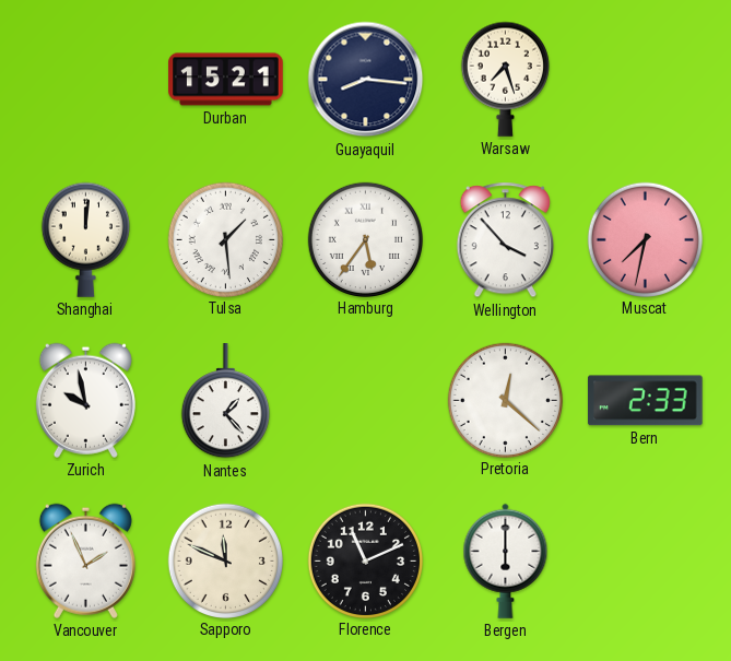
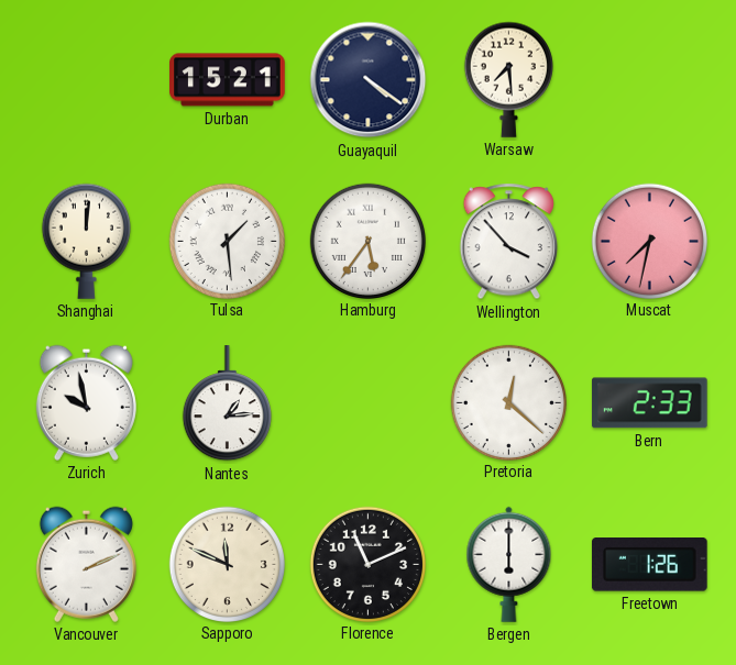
Guayaquil: 8:16 -> 4:21
Warsaw: 7:27 -> 7:29
Nantes: 1:23 -> 1:14
Vancouver: 1:56 -> 2:11
Freetown: none -> 1:26
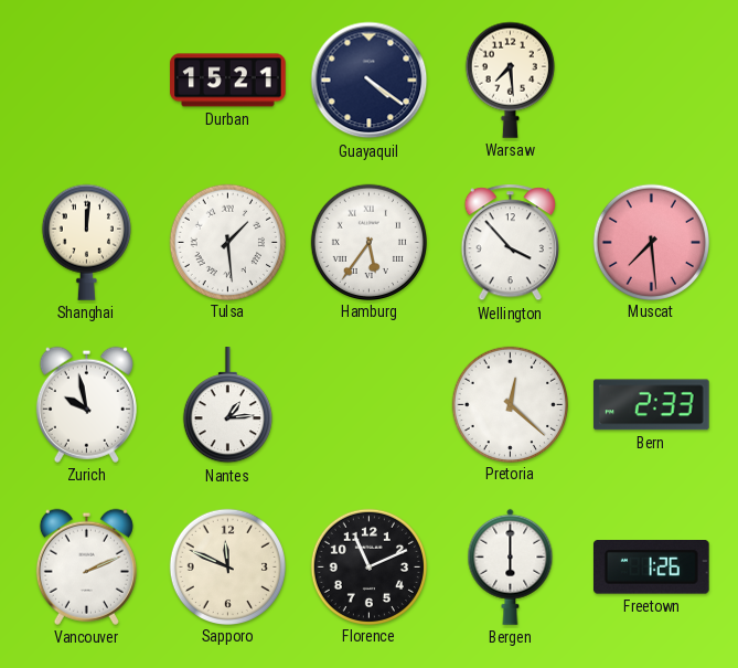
Muscat: 7:32 -> 7:29
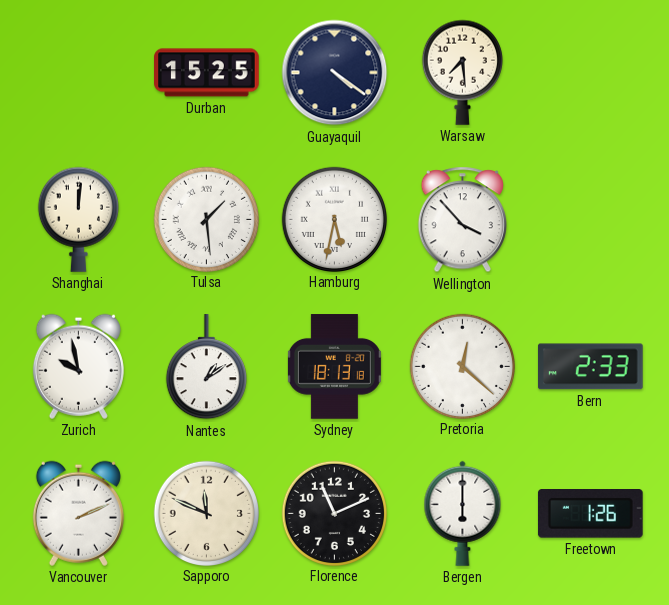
Durban: 15:21 -> 15:25
Hamburg: 5:36 -> 5:32
Muscat: 7:29 -> none
Nantes: 1:14 -> 1:09
Sydney: none -> 18:13
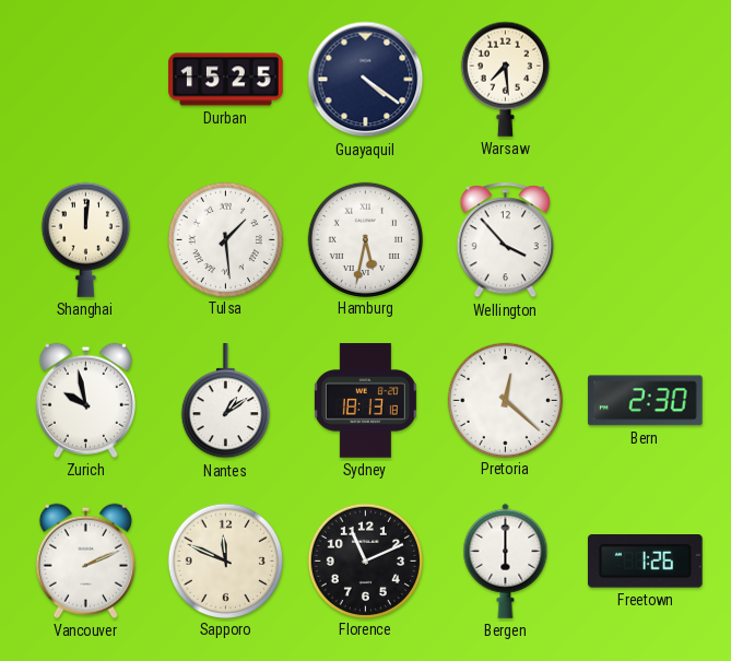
Bern: 2:33 -> 2:30
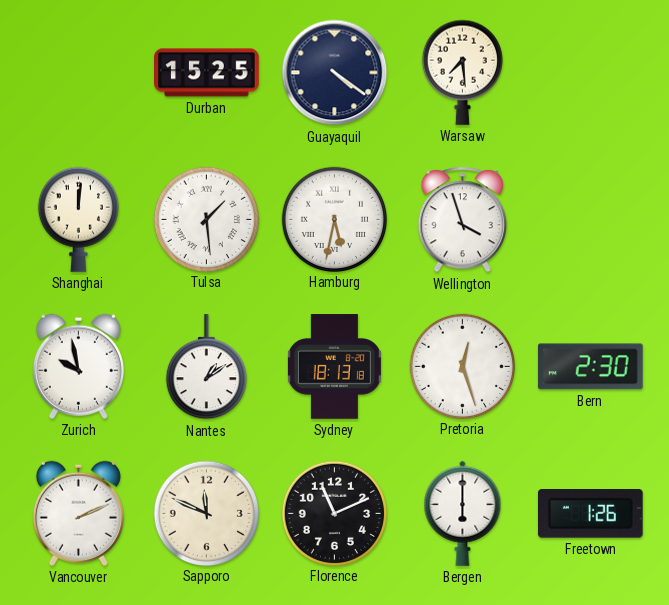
Wellington: 3:53 -> 3:57
Pretoria: 12:22 -> 12:27
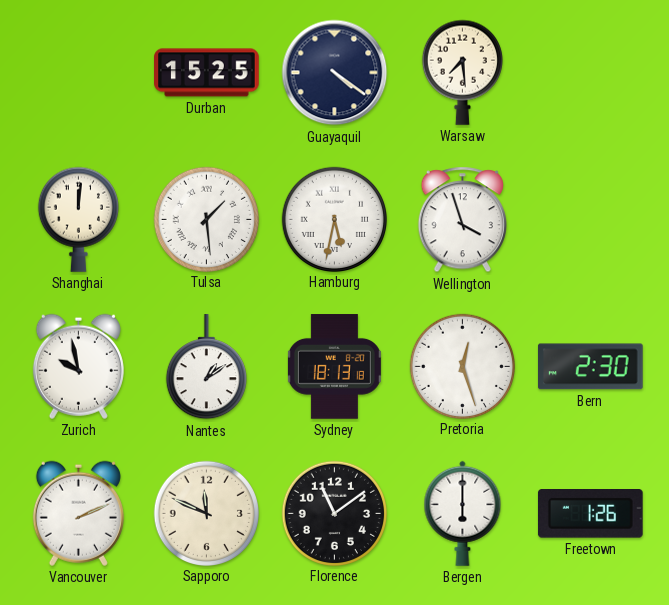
Florence: 11:11 -> 11:09
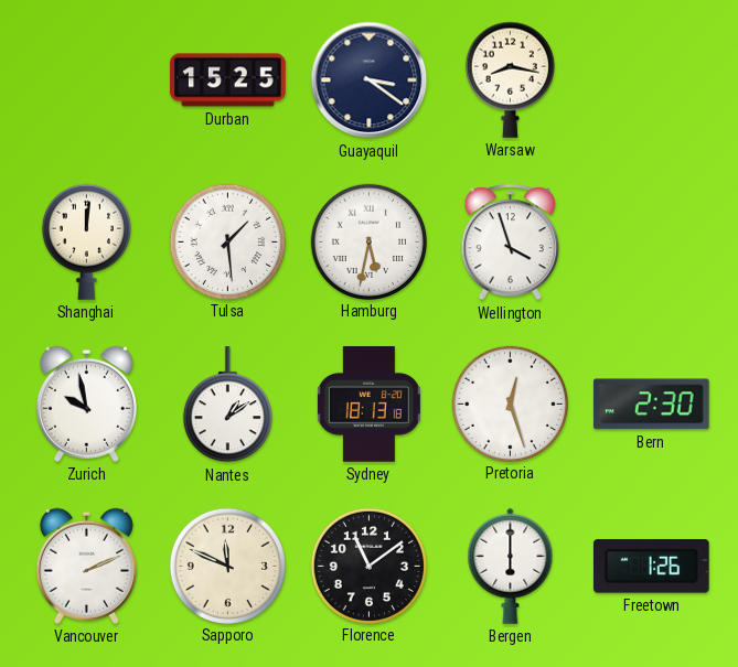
Guayaquil: 4:21 -> 3:21
Warsaw: 7:29 -> 8:17
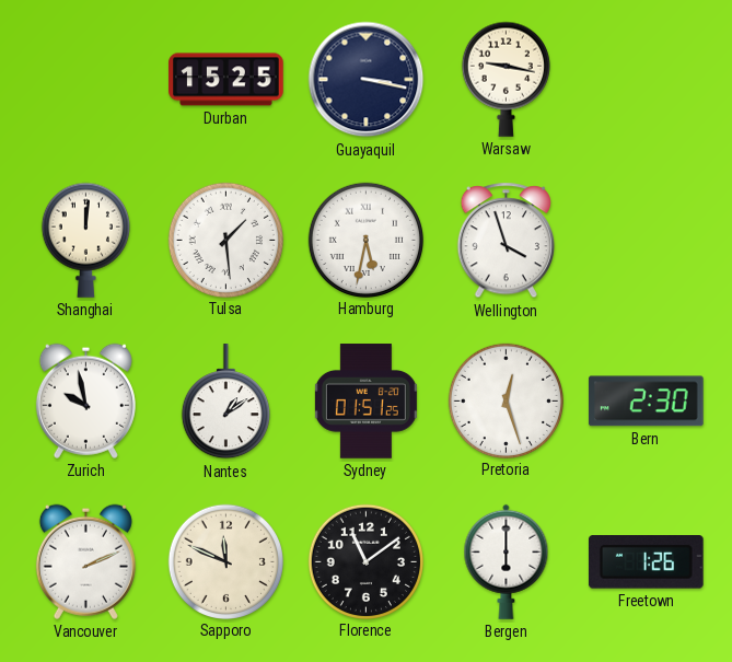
Guayaquil: 3:21 -> 3:17
Warsaw: 8:17 -> 9:17
Sydney: 18:13 -> 01:51
